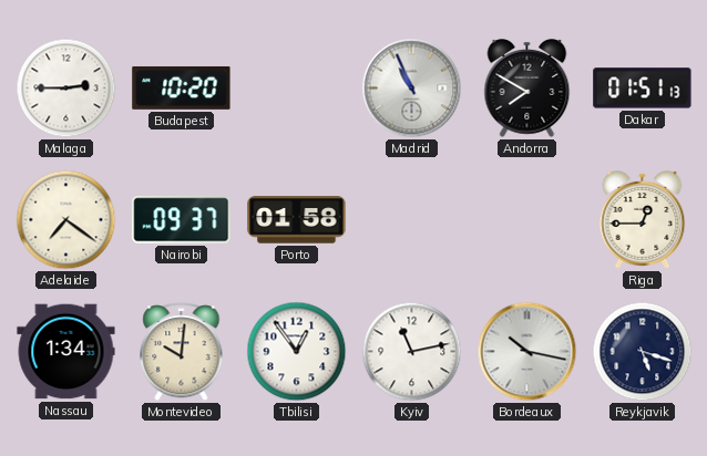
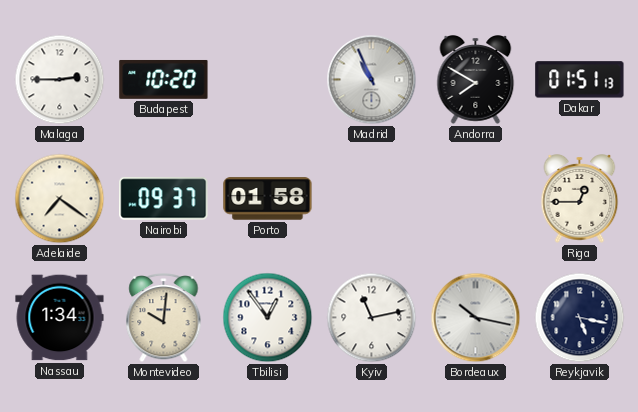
Reykjavik: 5:18 -> 5:17
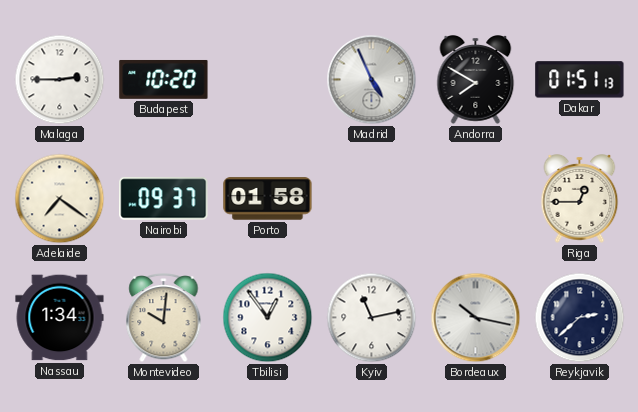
Madrid: 10:56 -> 4:56
Reykjavik: 5:17 -> 2:38
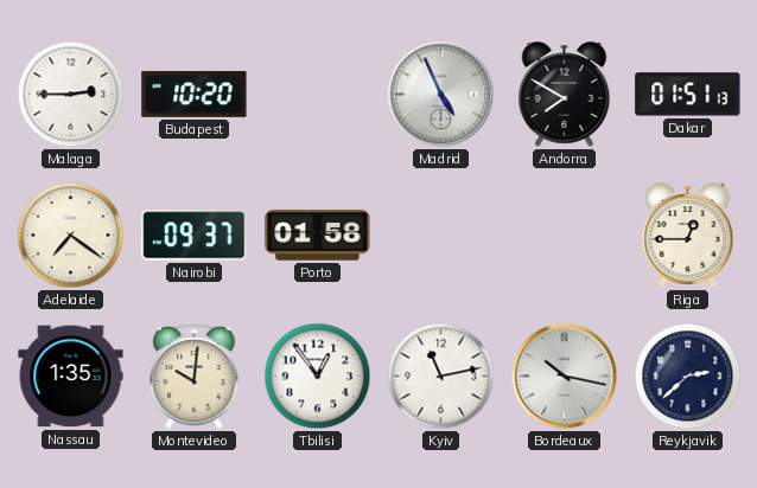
Nassau: 1:34 -> 1:35
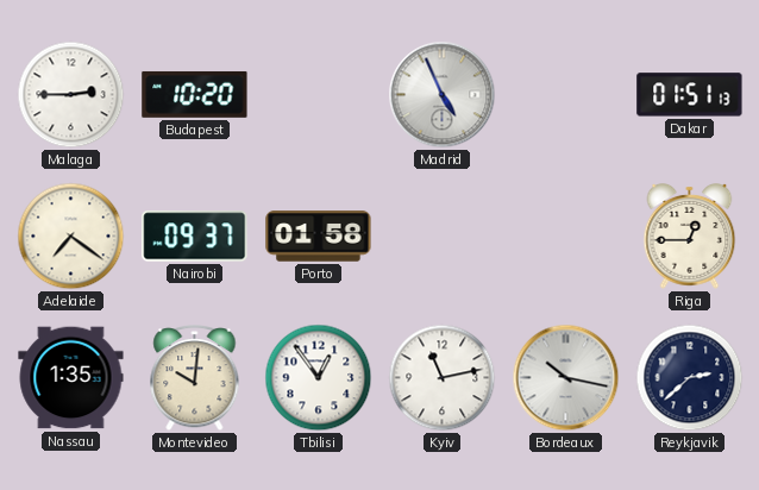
Andorra: 7:50 -> none
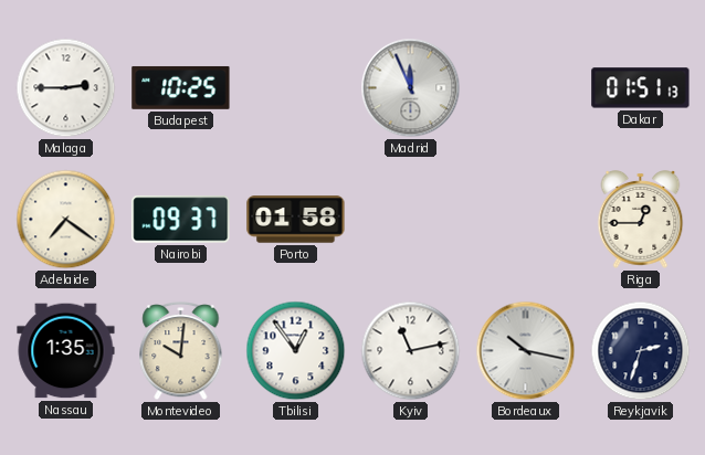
Budapest: 10:20 -> 10:25
Madrid: 4:56 -> 11:56
Reykjavik: 2:38 -> 2:33
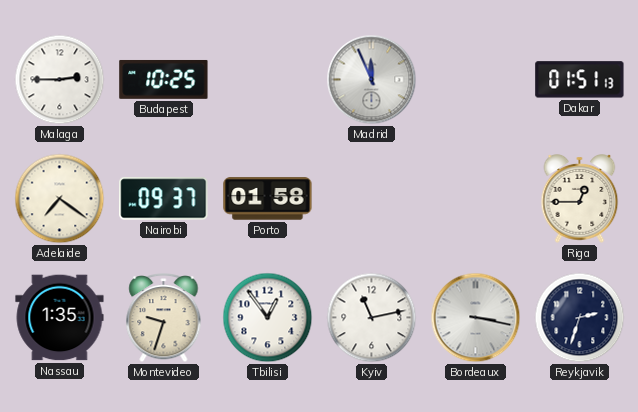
Montevideo: 10:01 -> 9:33
Bordeaux: 10:17 -> 3:17
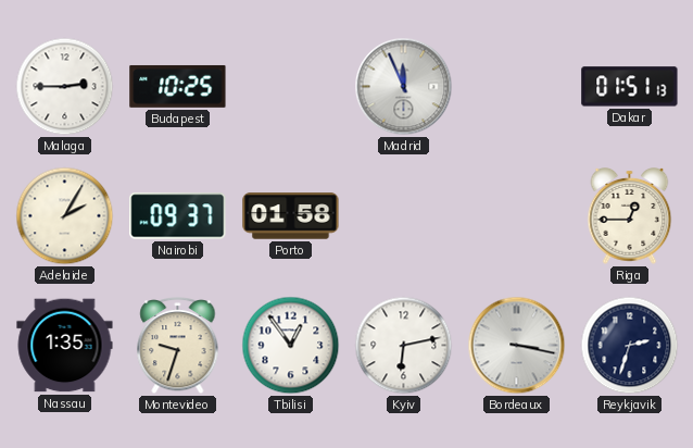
Adelaide: 7:21 -> 2:05
Kyiv: 11:13 -> 6:13
